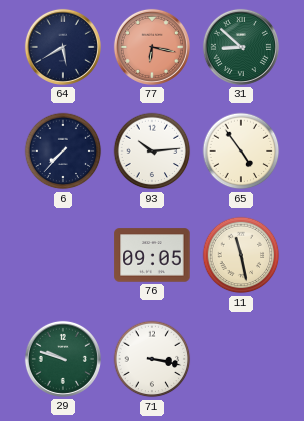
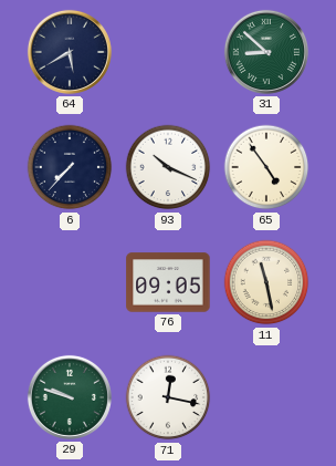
77: 6:17 -> none
93: 10:14 -> 10:19
71: 3:17 -> 12:17
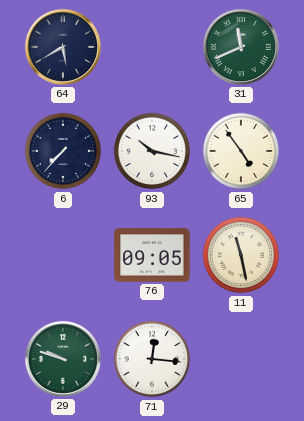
31: 8:52 -> 11:41
93: 10:19 -> 10:17
71: 12:17 -> 12:16
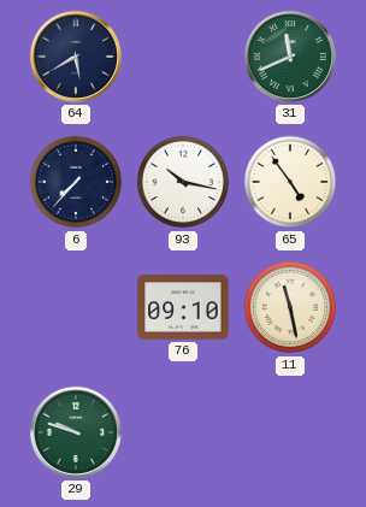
76: 09:05 -> 09:10
71: 12:16 -> none
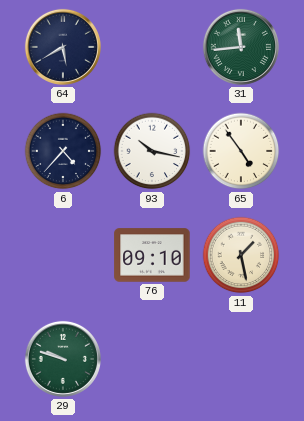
31: 11:41 -> 11:44
6: 7:37 -> 4:37
11: 11:28 -> 1:28
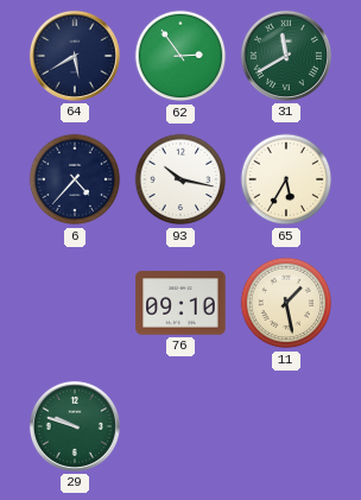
62: none -> 2:54
31: 11:44 -> 11:40
65: 4:54 -> 5:35
